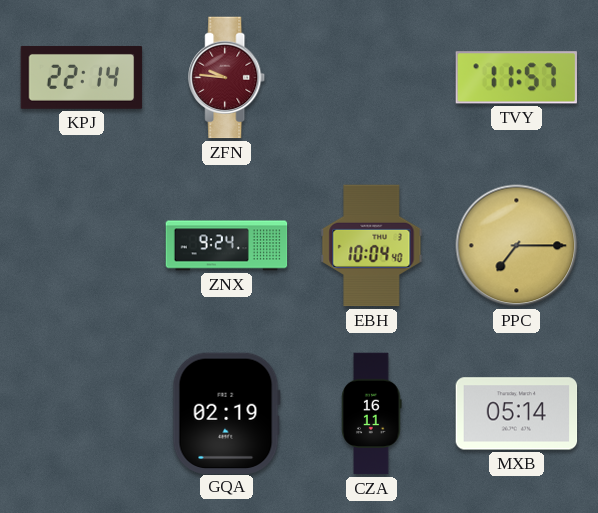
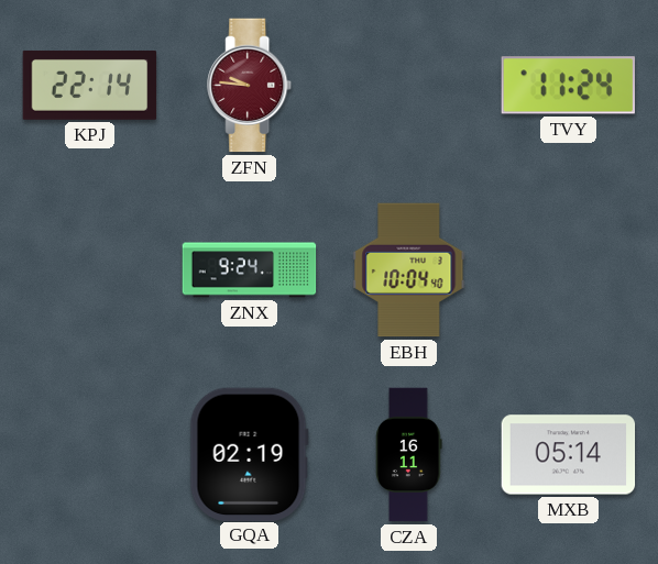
TVY: 11:57 -> 11:24
PPC: 7:15 -> none
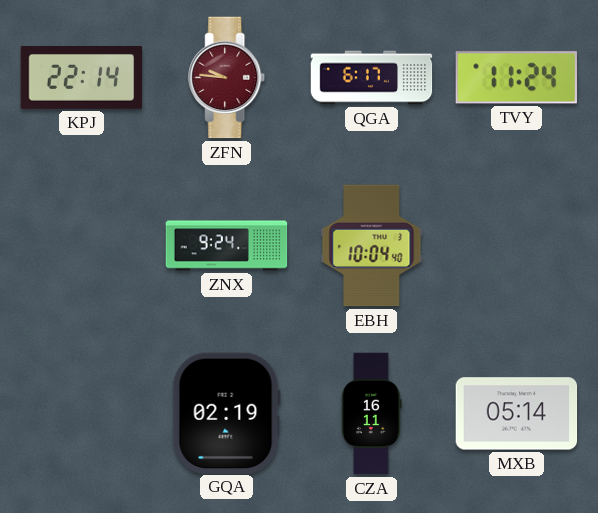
QGA: none -> 6:17
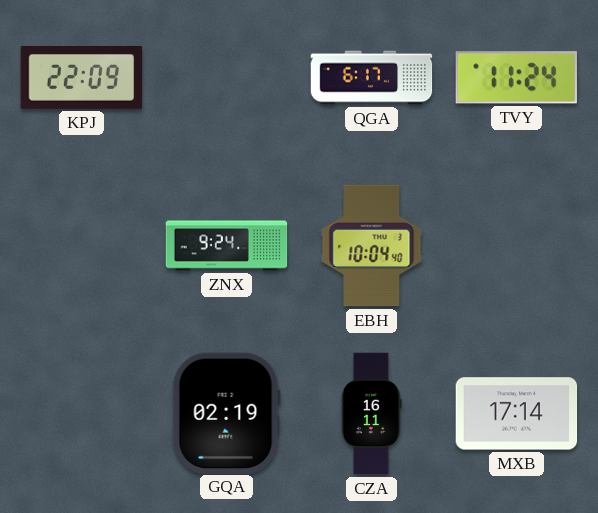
KPJ: 22:14 -> 22:09
ZFN: 9:46 -> none
MXB: 05:14 -> 17:14
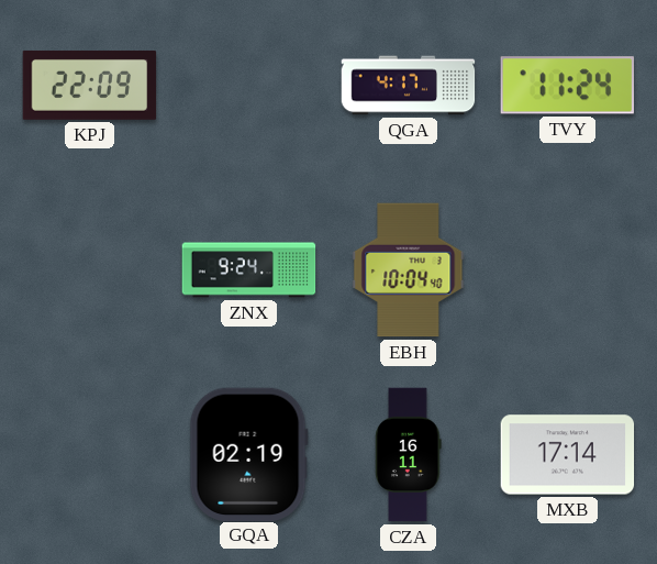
QGA: 6:17 -> 4:17
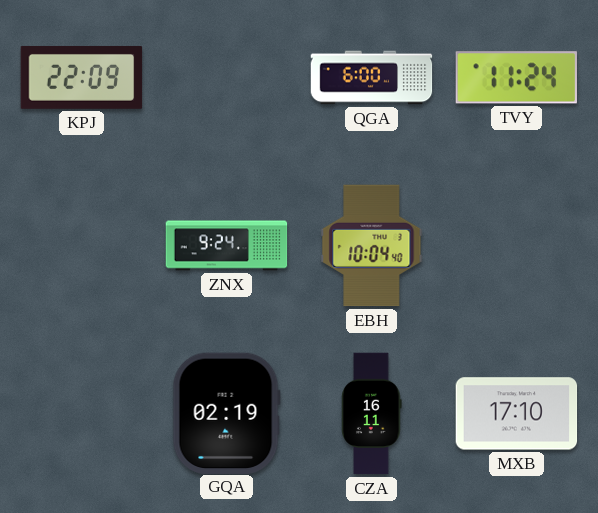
QGA: 4:17 -> 6:00
MXB: 17:14 -> 17:10
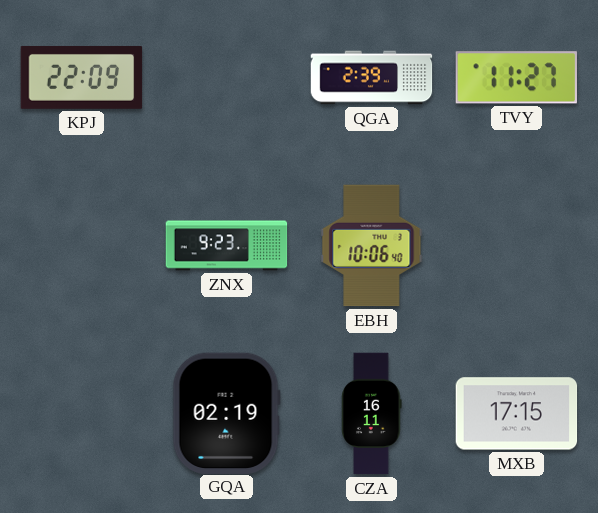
QGA: 6:00 -> 2:39
TVY: 11:24 -> 11:27
ZNX: 9:24 -> 9:23
EBH: 10:04 -> 10:06
MXB: 17:10 -> 17:15
